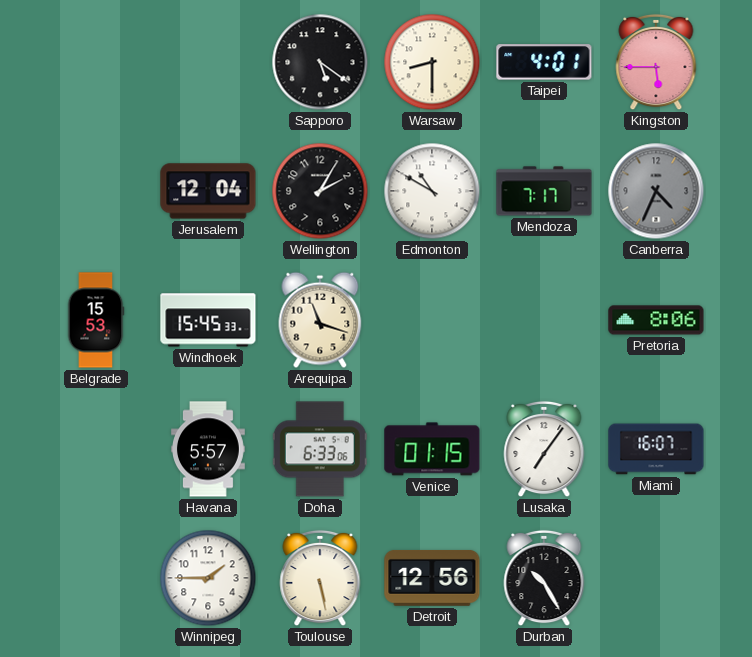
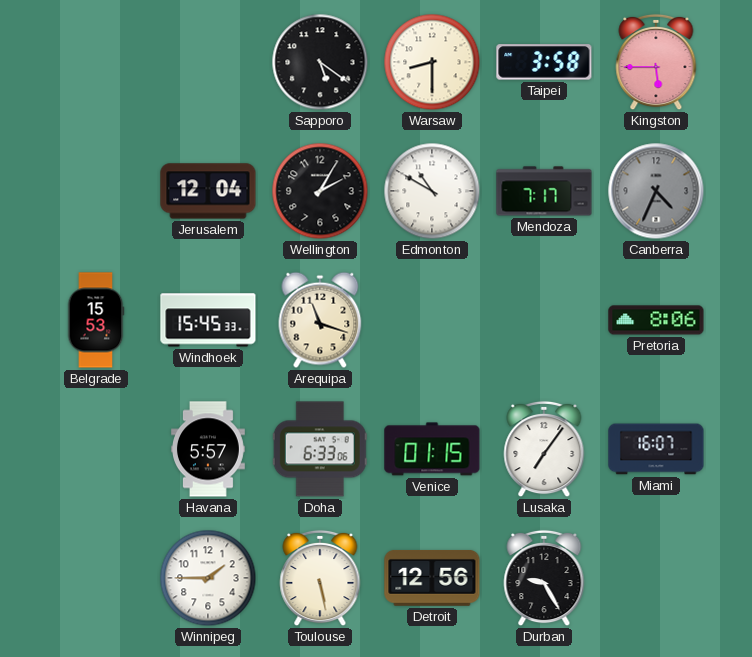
Taipei: 4:01 -> 3:58
Durban: 10:25 -> 9:25
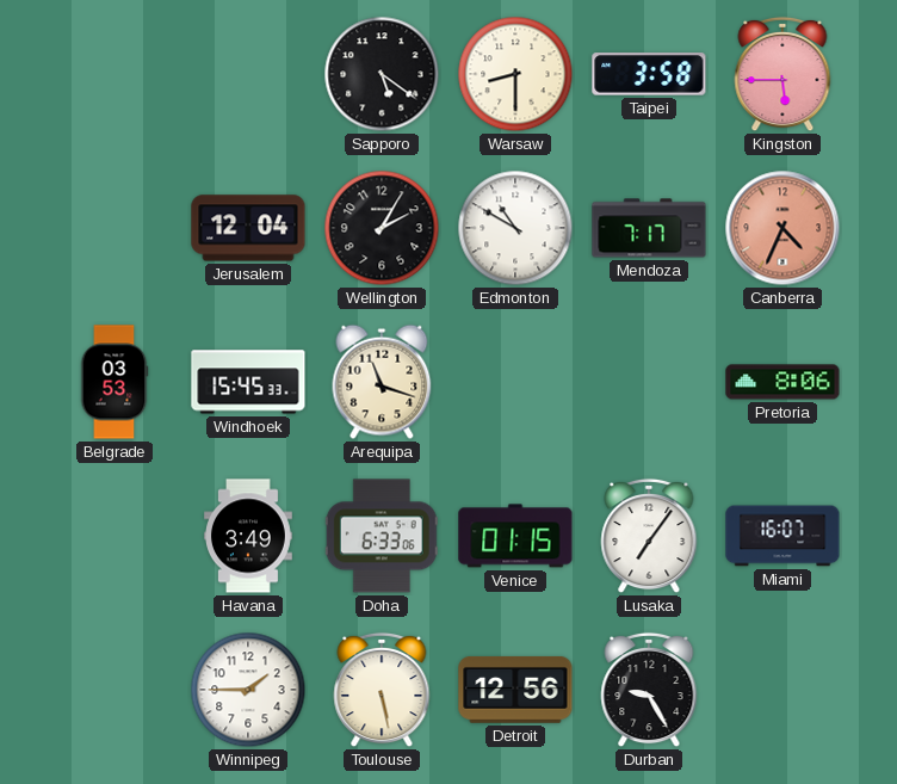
Canberra dial: grey -> salmon
Belgrade: 15:53 -> 03:53
Havana: 5:57 -> 3:49
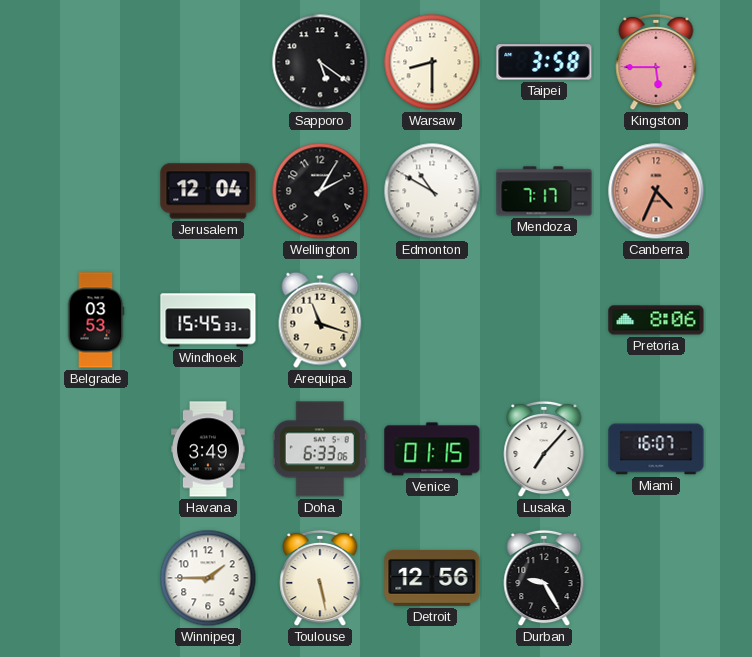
Lusaka: 7:06 -> 7:07
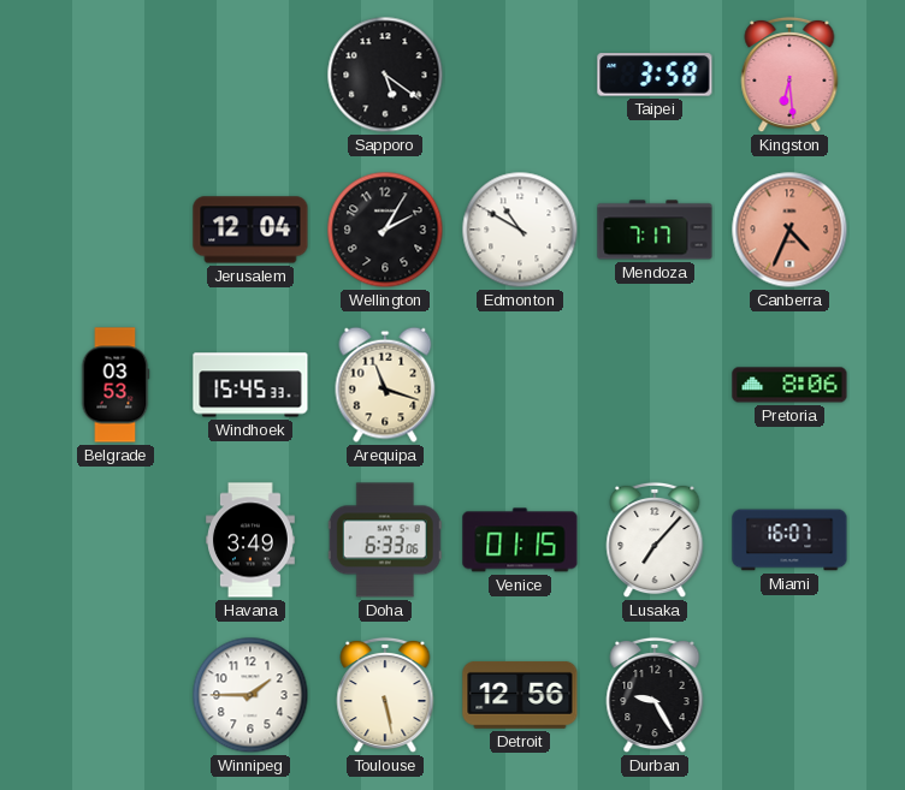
Warsaw: 8:30 -> none
Kingston: 5:45 -> 6:29
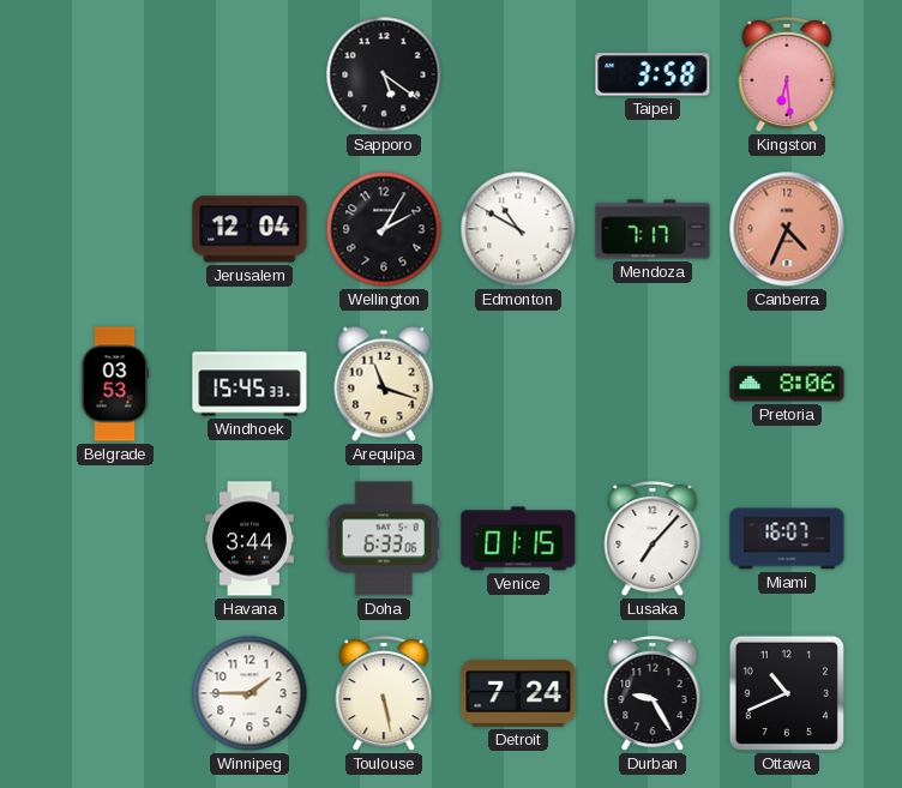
Havana: 3:49 -> 3:44
Detroit: 12:56 -> 7:24
Ottawa: none -> 10:41
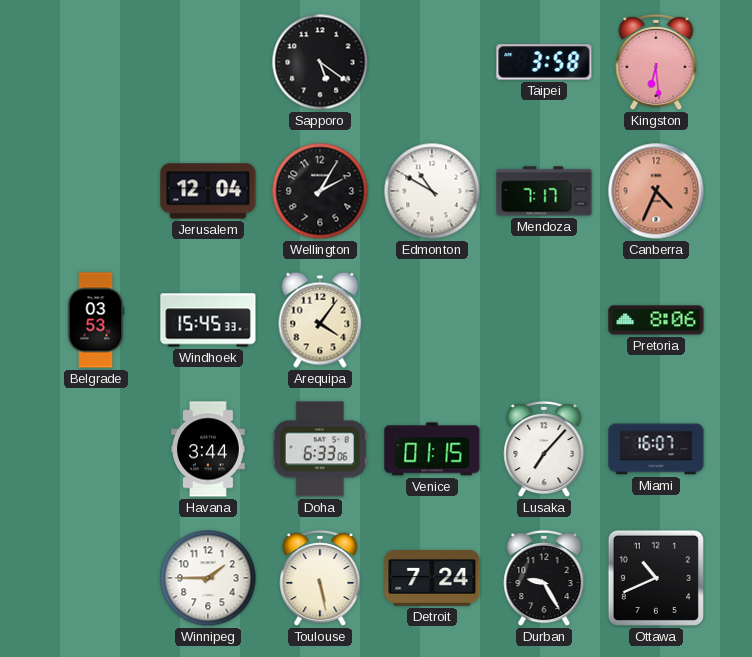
Arequipa: 11:18 -> 4:06
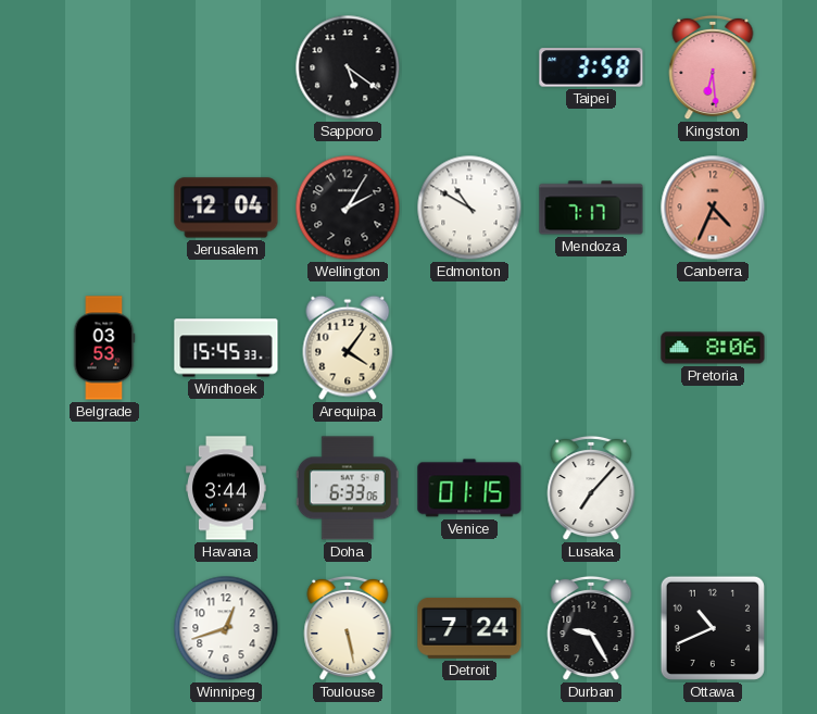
Miami: 16:07 -> none
Winnipeg: 1:45 -> 12:42
